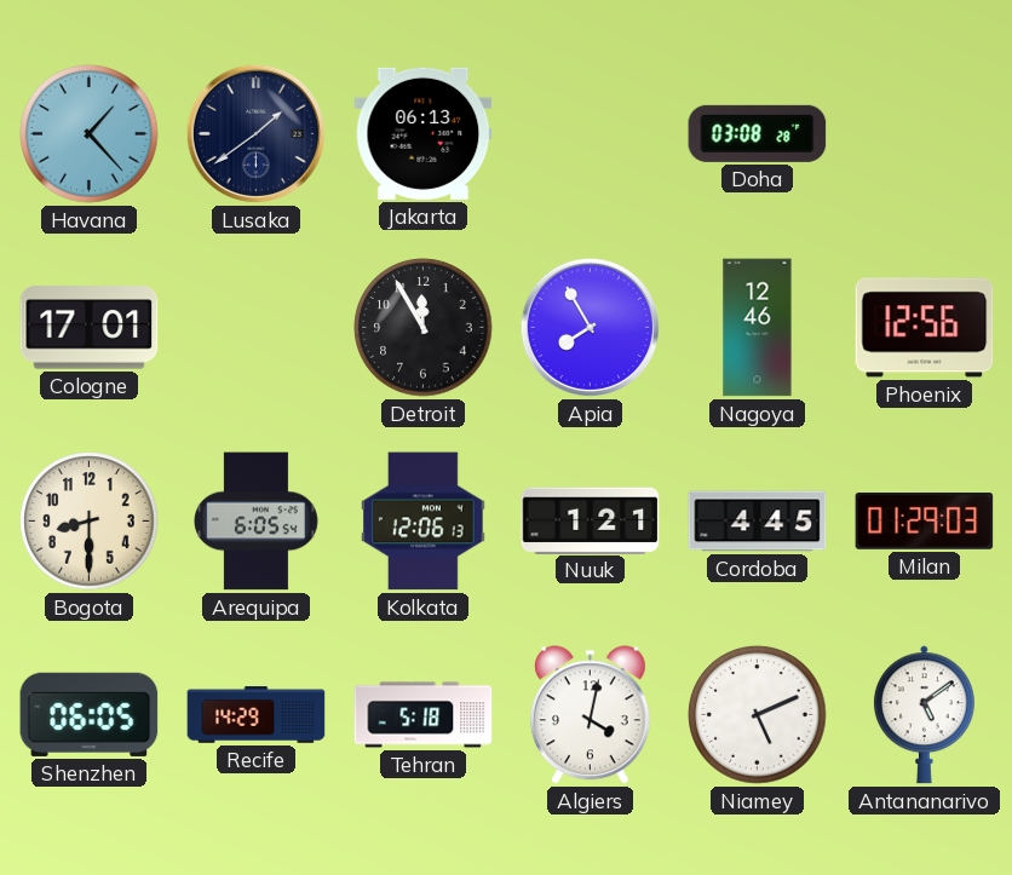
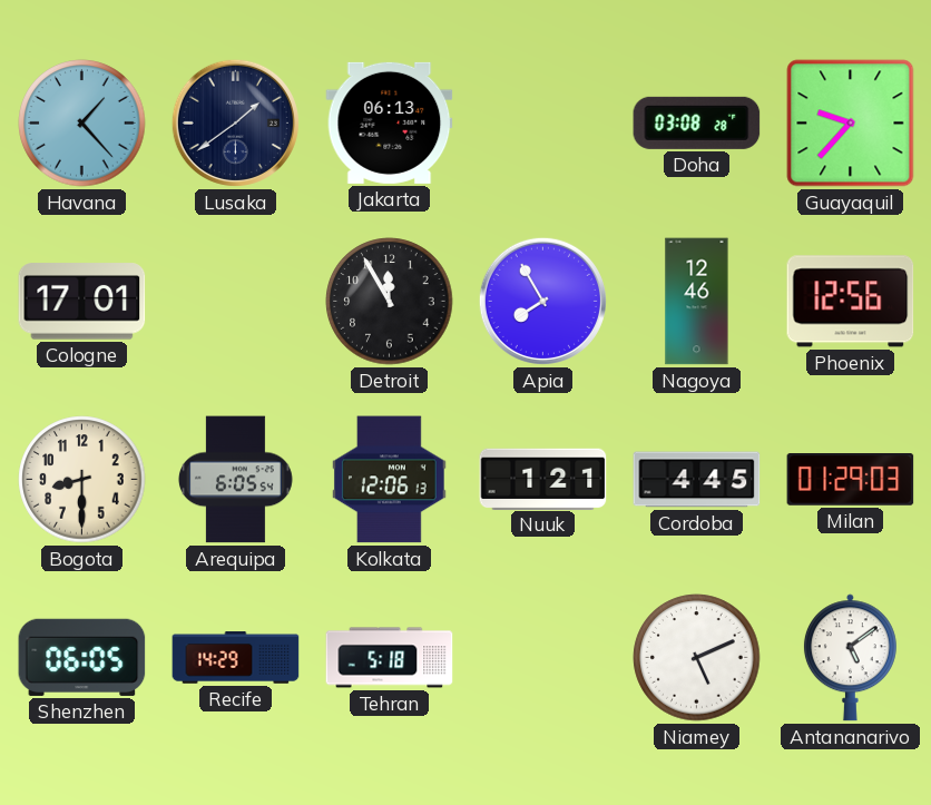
Guayaquil: none -> 9:37
Algiers: 4:02 -> none
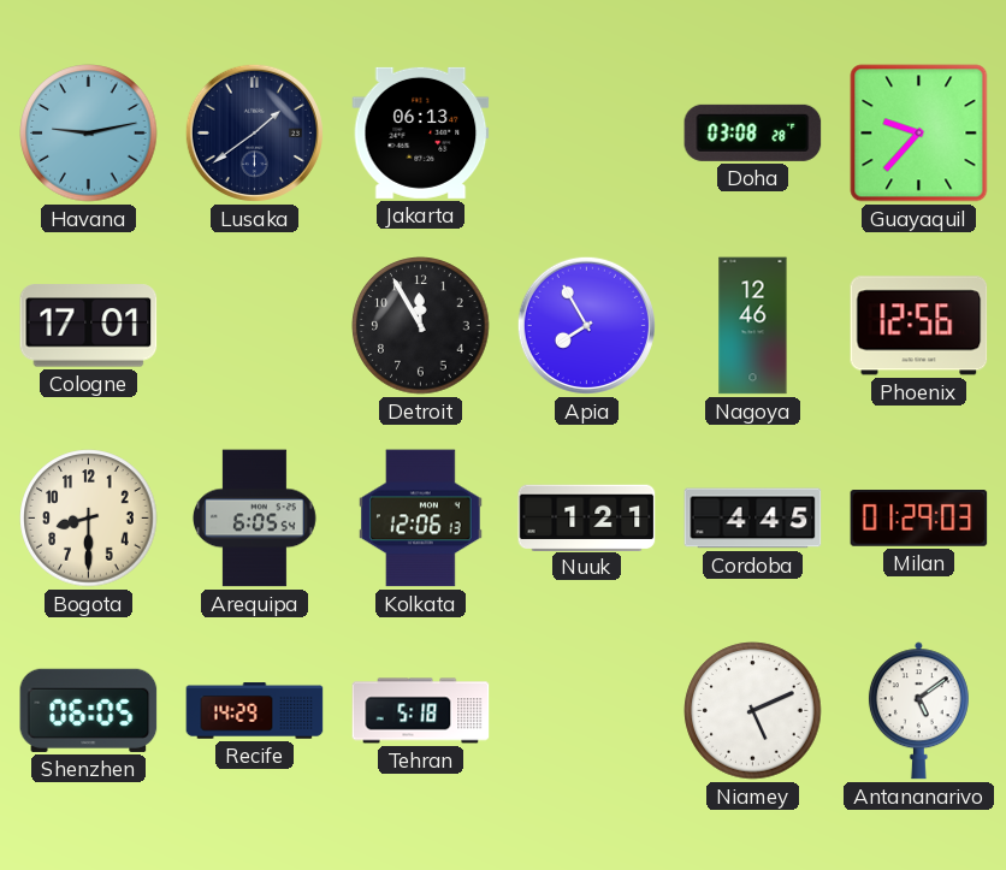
Havana: 1:23 -> 9:13
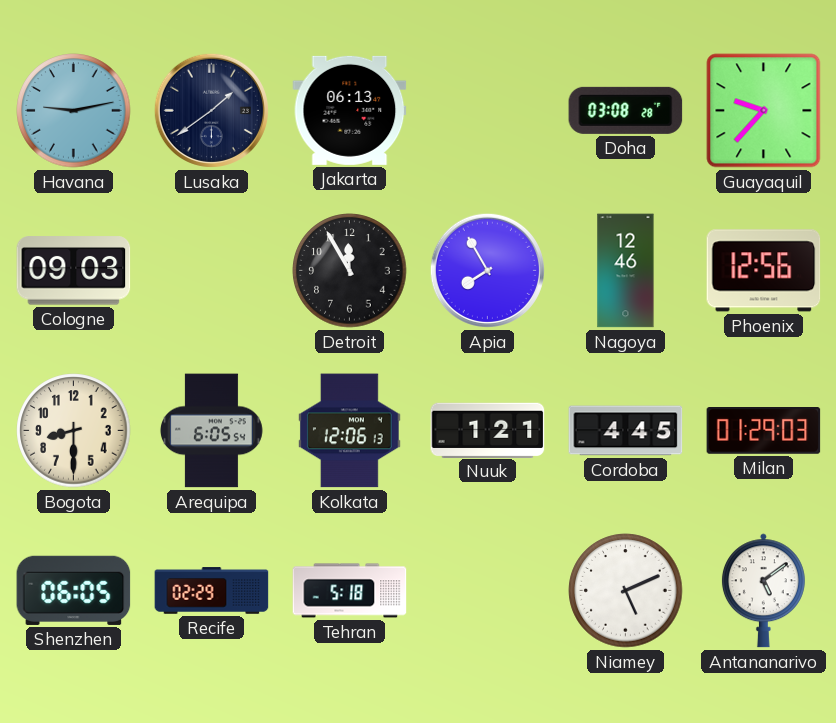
Cologne: 17:01 -> 09:03
Recife: 14:29 -> 02:29
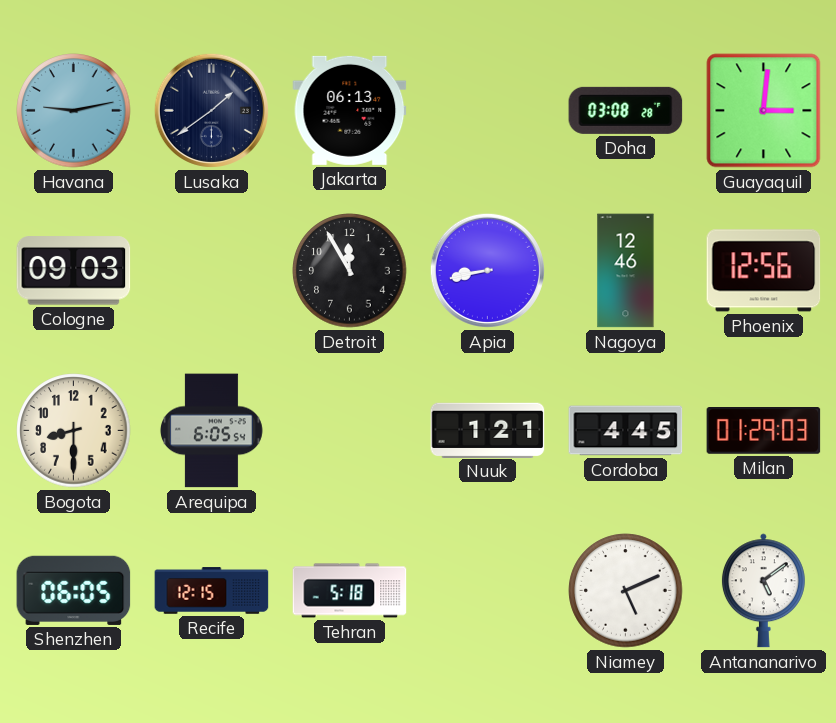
Guayaquil: 9:37 -> 3:01
Apia: 7:55 -> 8:43
Kolkata: 12:06 -> none
Recife: 02:29 -> 12:15
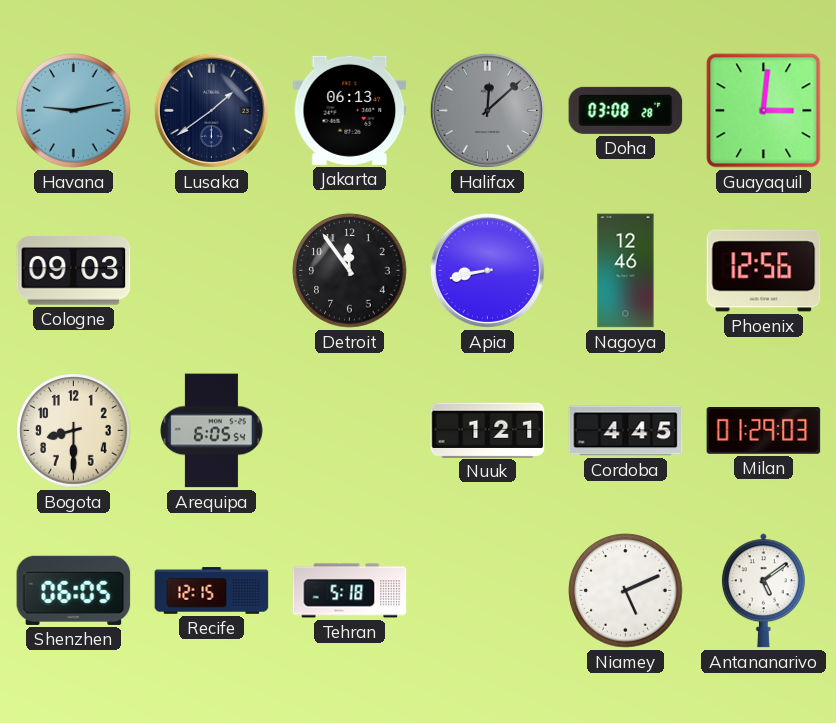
Halifax: none -> 12:08
Detroit: 11:55 -> 11:54
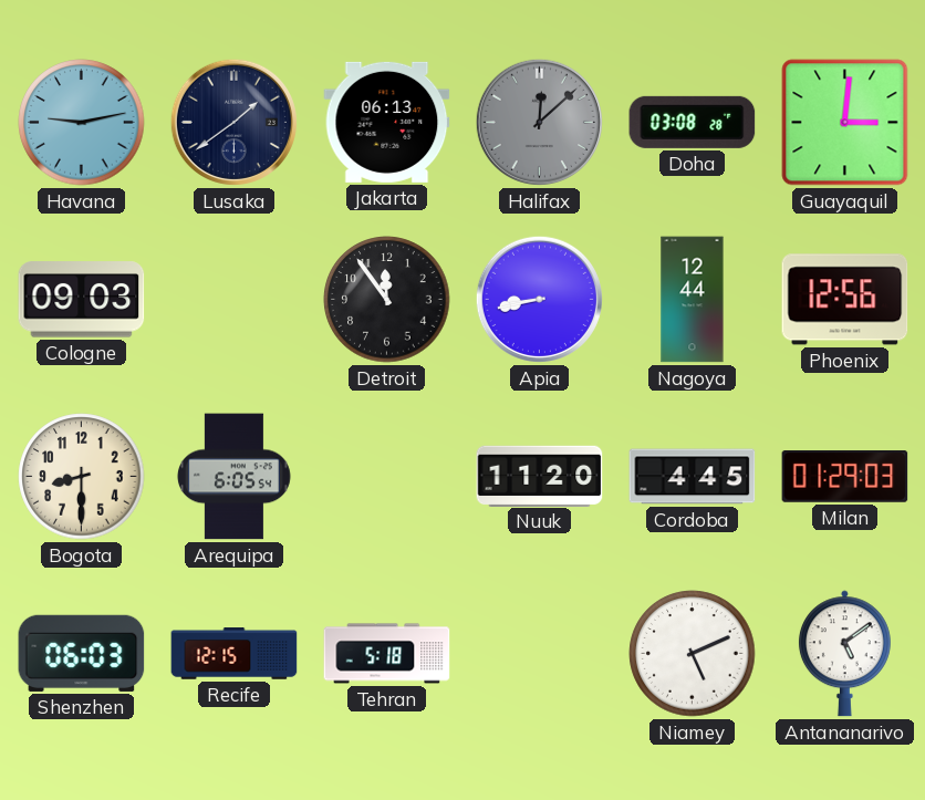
Nagoya: 12:46 -> 12:44
Nuuk: 1:21 -> 11:20
Shenzhen: 06:05 -> 06:03
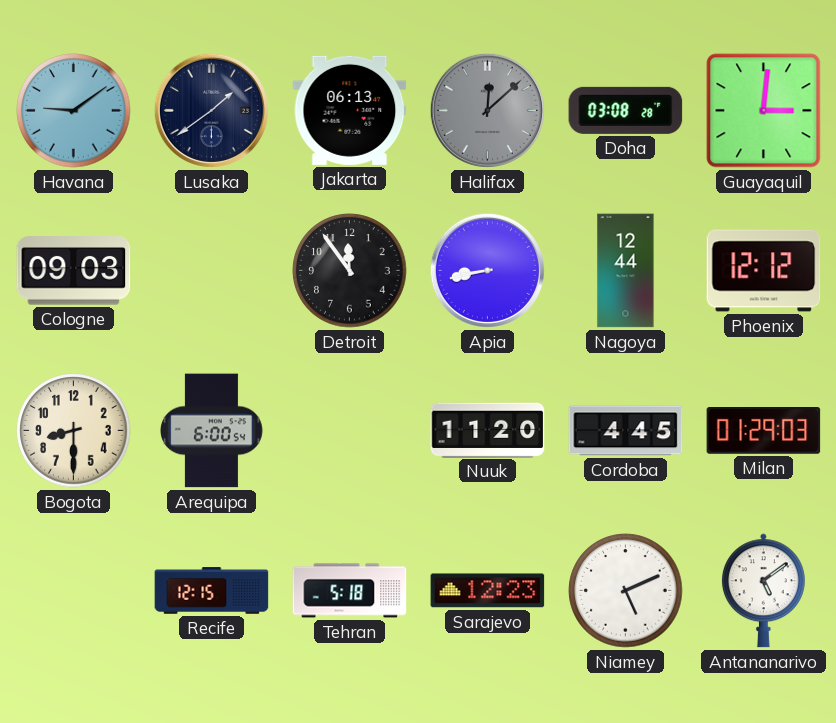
Havana: 9:13 -> 9:09
Phoenix: 12:56 -> 12:12
Arequipa: 6:05 -> 6:00
Shenzhen: 06:03 -> none
Sarajevo: none -> 12:23
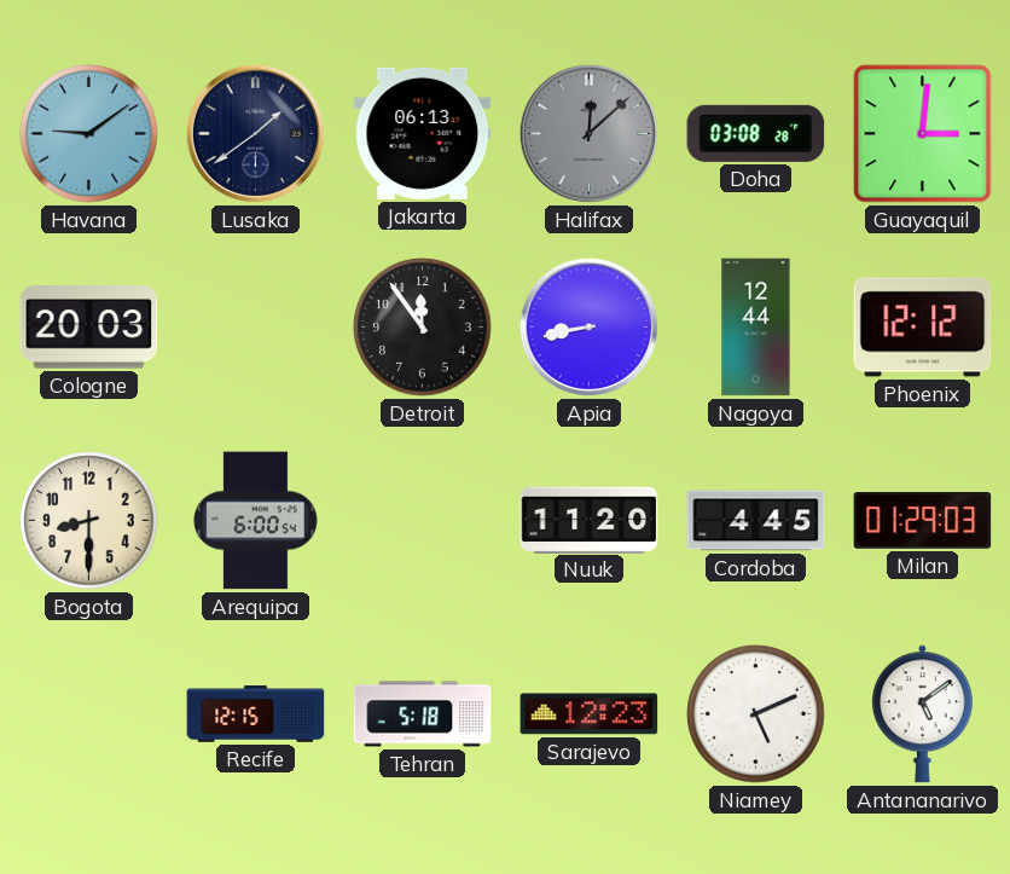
Cologne: 09:03 -> 20:03
